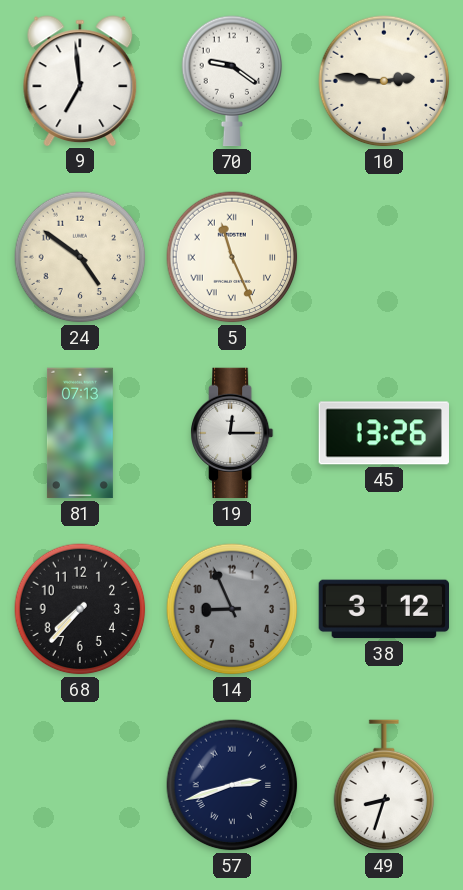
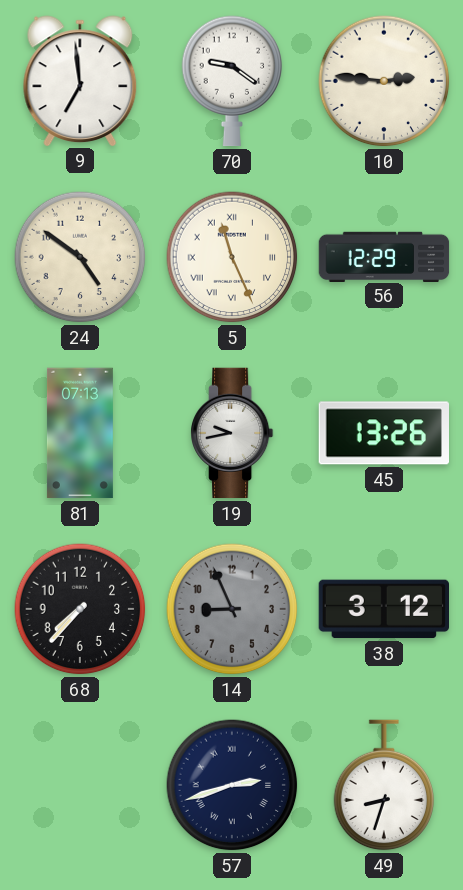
56: none -> 12:29
19: 12:15 -> 9:43
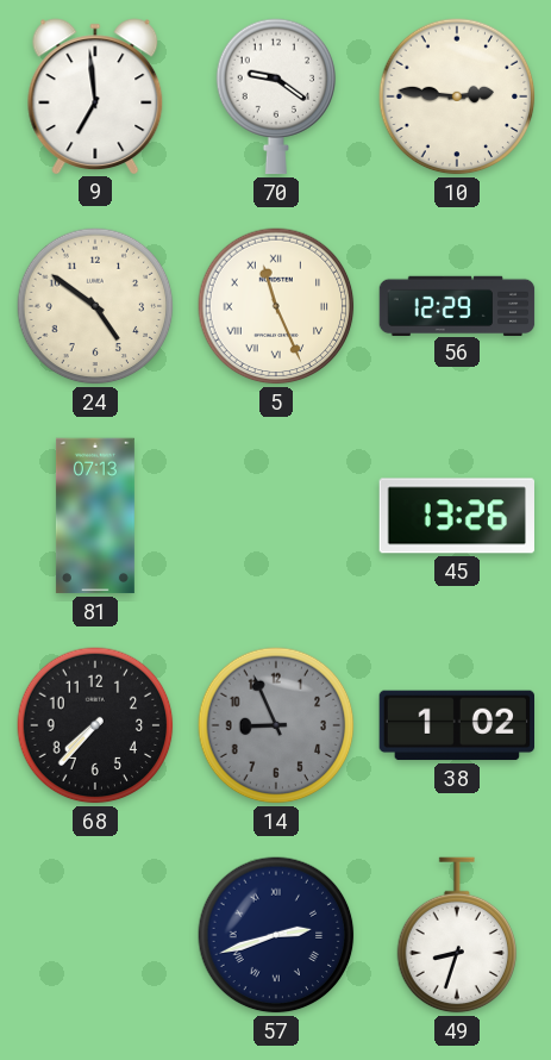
19: 9:43 -> none
38: 3:12 -> 1:02
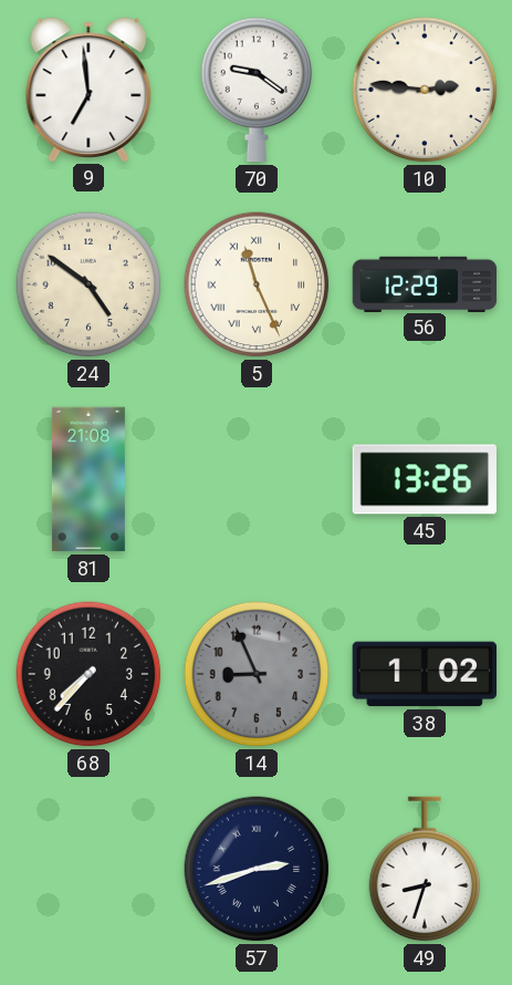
81: 07:13 -> 21:08
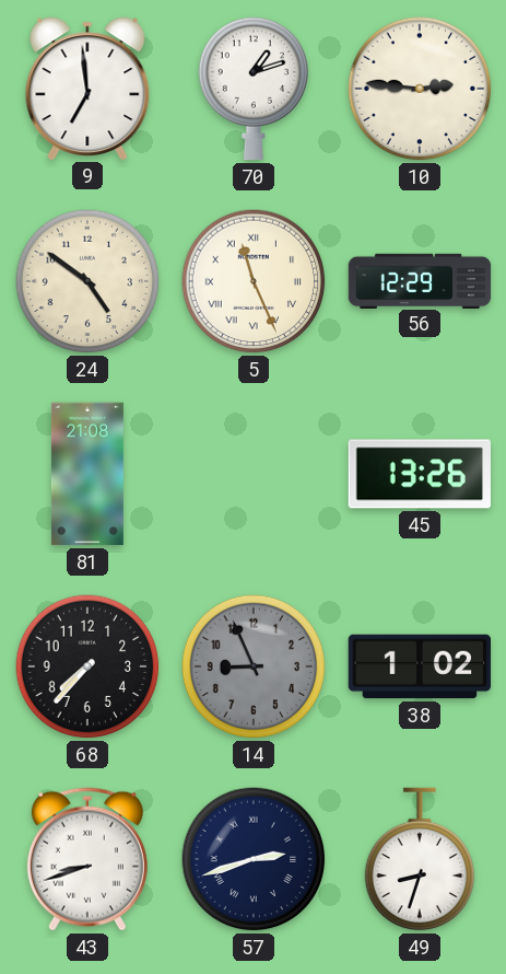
70: 9:21 -> 1:12
43: none -> 8:42
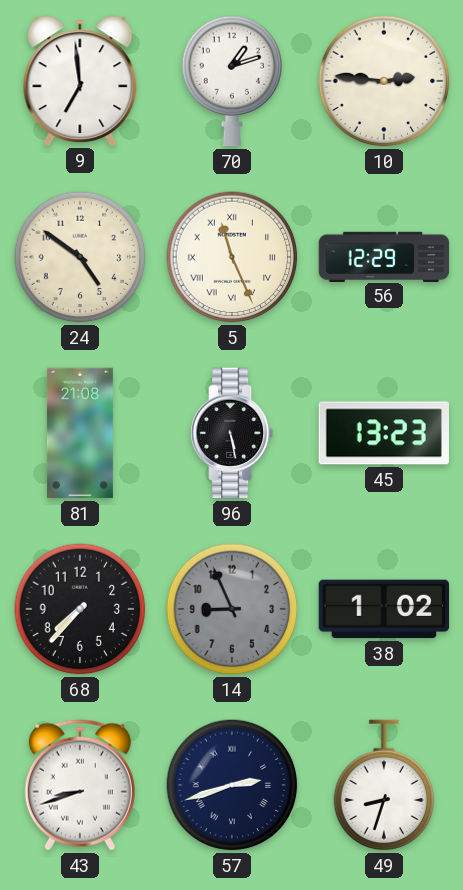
96: none -> 5:28
45: 13:26 -> 13:23
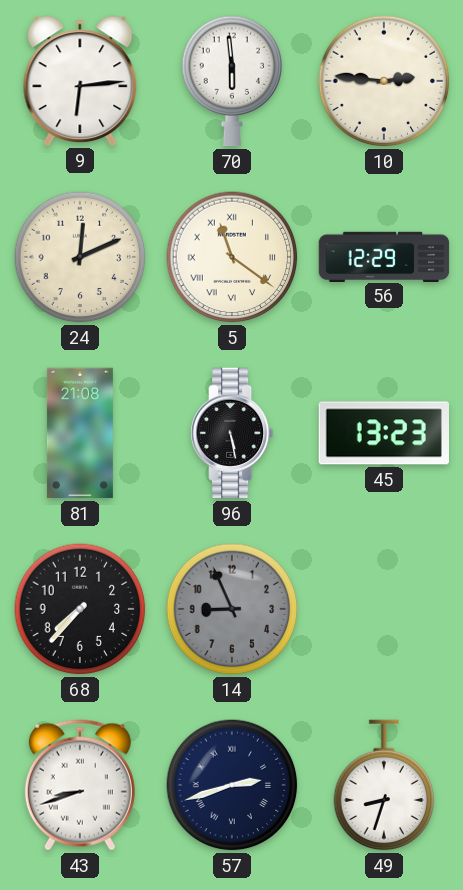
9: 6:59 -> 6:14
70: 1:12 -> 5:59
24: 4:51 -> 12:11
5: 11:26 -> 11:21
38: 1:02 -> none
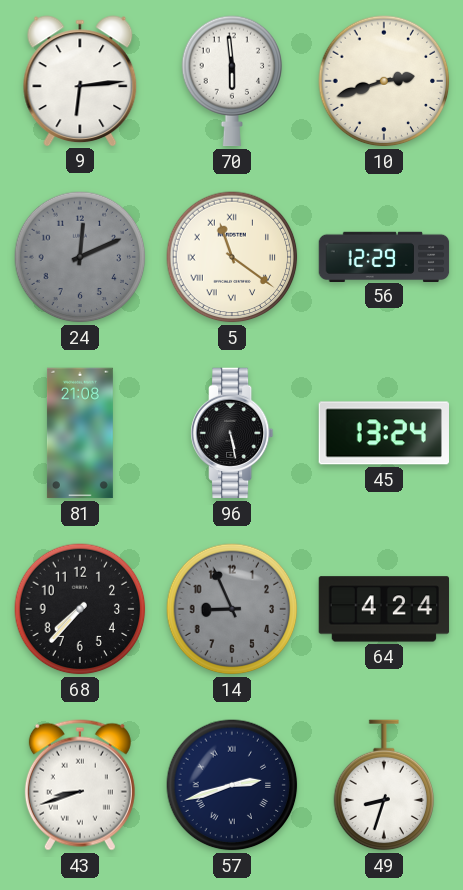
10: 2:46 -> 2:42
24 dial: cream -> grey
45: 13:23 -> 13:24
64: none -> 4:24
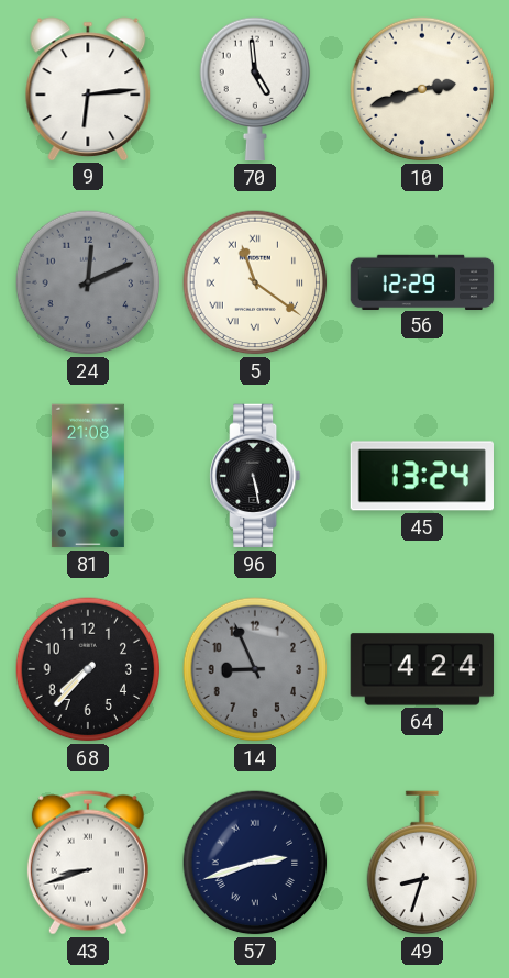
70: 5:59 -> 4:59
